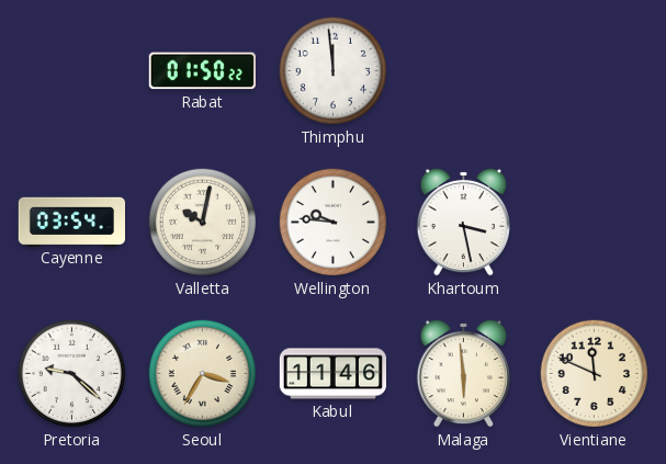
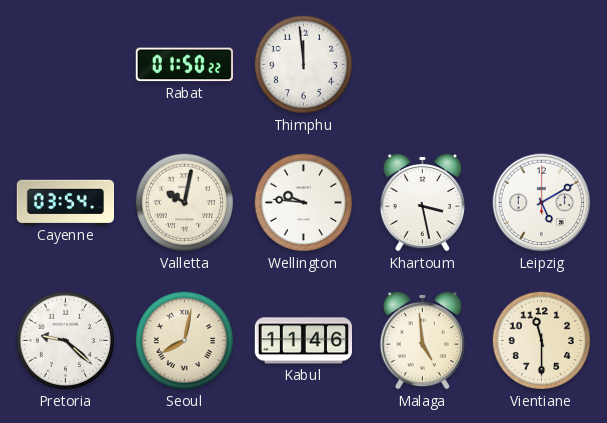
Leipzig: none -> 5:10
Seoul: 3:35 -> 8:02
Malaga: 5:59 -> 4:59
Vientiane: 11:49 -> 11:30
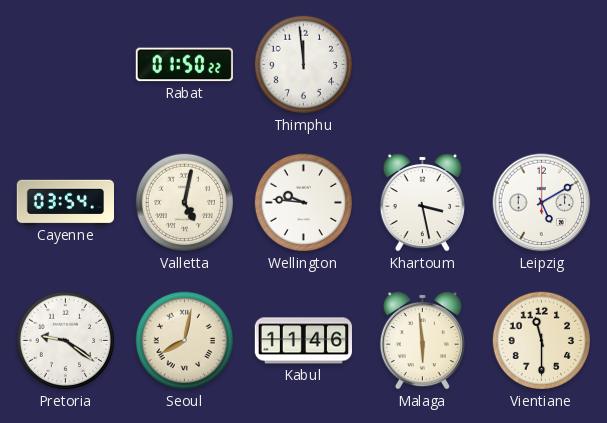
Valletta: 10:02 -> 5:02
Pretoria: 9:22 -> 9:21
Malaga: 4:59 -> 5:59
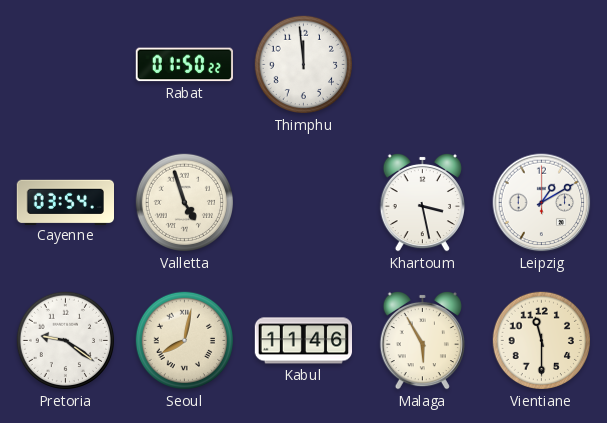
Valletta: 5:02 -> 4:57
Wellington: 9:46 -> none
Leipzig: 5:10 -> 1:10
Malaga: 5:59 -> 5:55
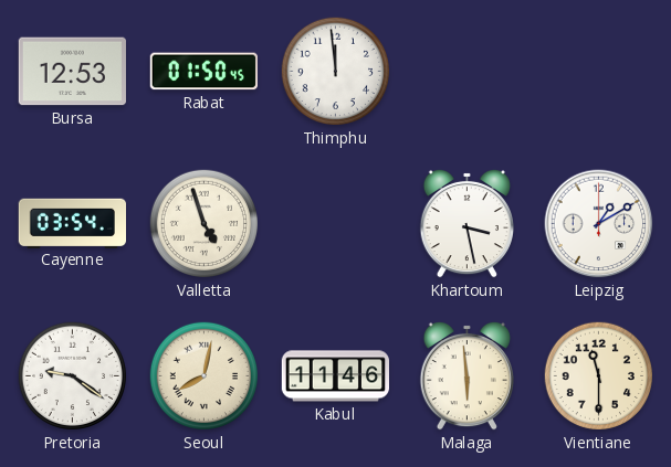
Bursa: none -> 12:53
Rabat: 01:50:22 -> 01:50:45
Malaga: 5:55 -> 5:59
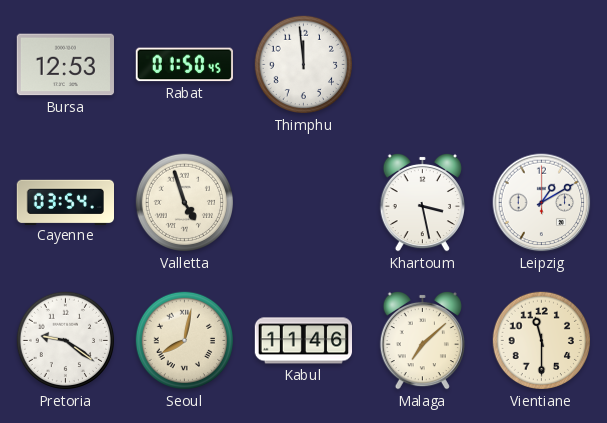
Malaga: 5:59 -> 7:08
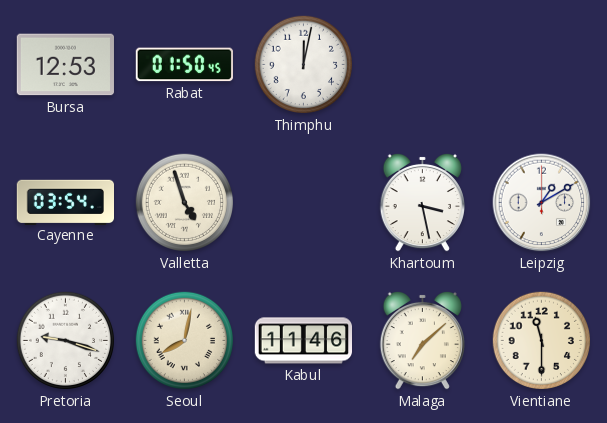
Thimphu: 11:59 -> 12:02
Pretoria: 9:21 -> 9:18
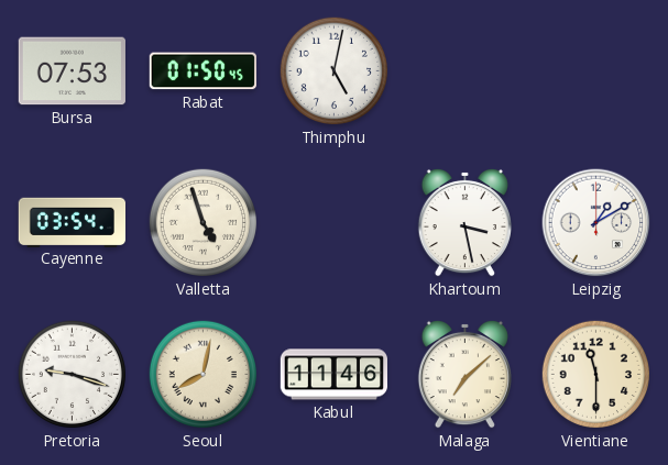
Bursa: 12:53 -> 07:53
Thimphu: 12:02 -> 5:02
